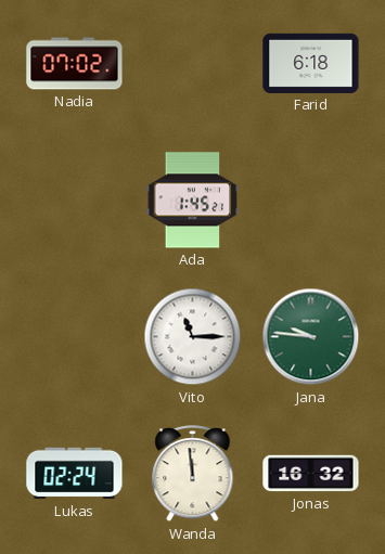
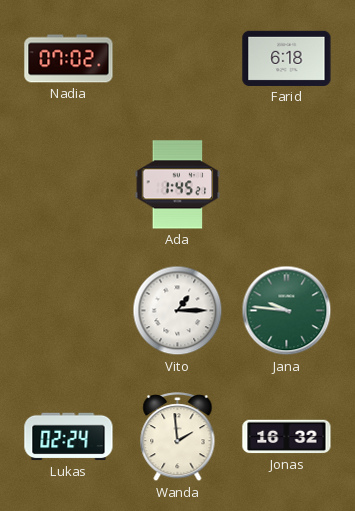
Vito: 11:15 -> 1:15
Wanda: 11:59 -> 1:59
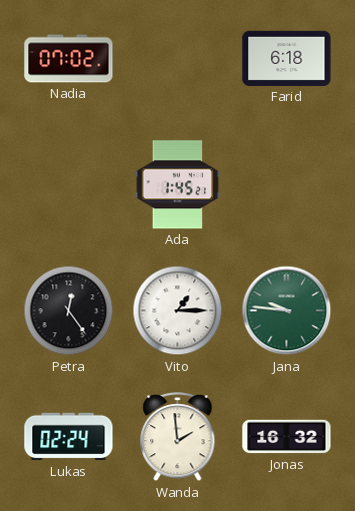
Petra: none -> 12:24
